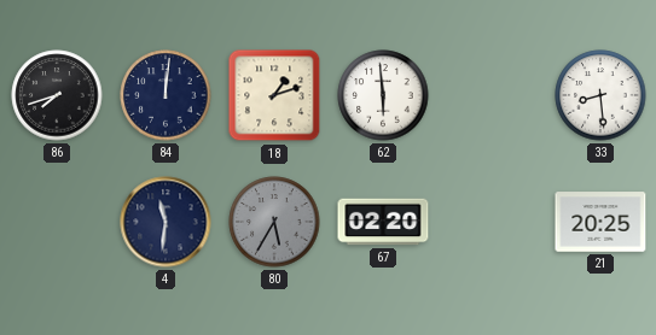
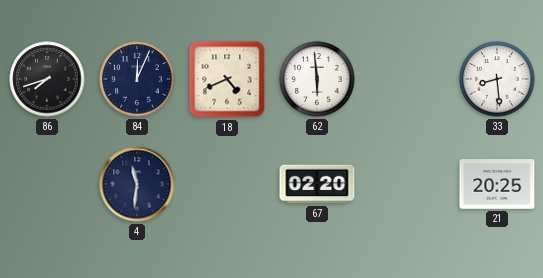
84: 12:01 -> 12:04
18: 1:12 -> 4:41
80: 5:35 -> none
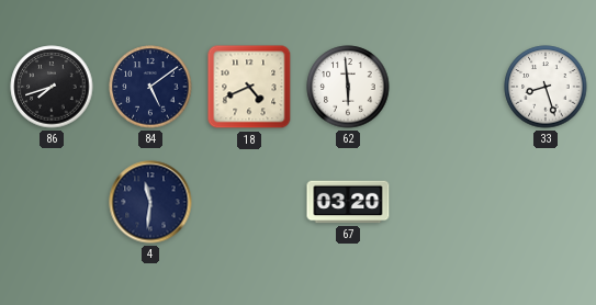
84: 12:04 -> 5:09
33: 8:29 -> 8:27
67: 02:20 -> 03:20
21: 20:25 -> none
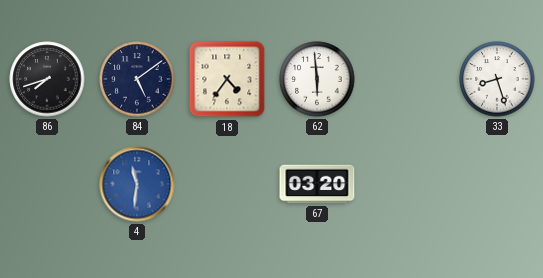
18: 4:41 -> 4:36
4 dial: navy -> blue
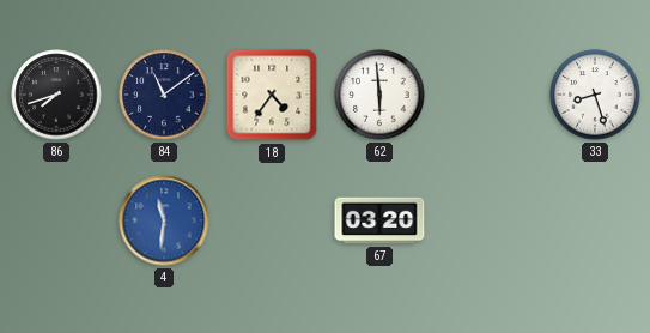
84: 5:09 -> 11:09
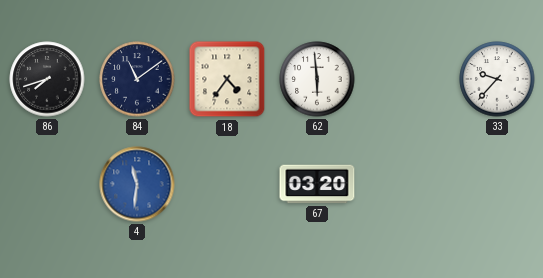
33: 8:27 -> 9:37
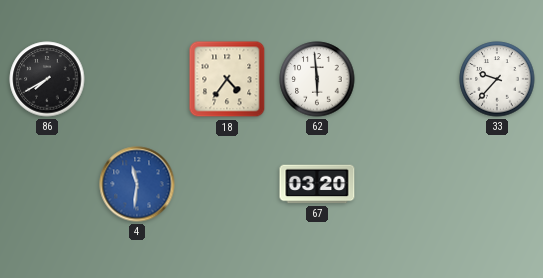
86: 7:42 -> 7:40
84: 11:09 -> none
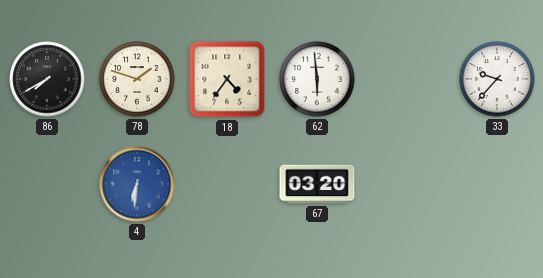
78: none -> 1:48
4: 11:31 -> 6:31
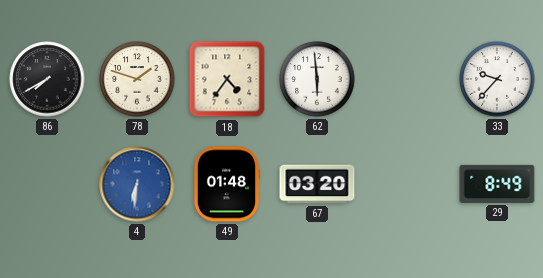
49: none -> 01:48
29: none -> 8:49
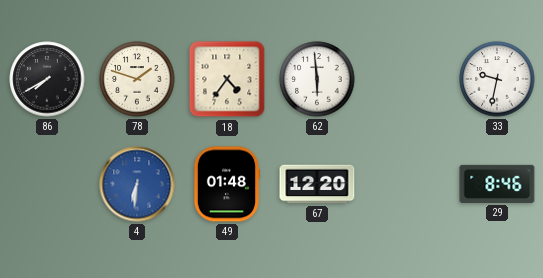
33: 9:37 -> 9:32
67: 03:20 -> 12:20
29: 8:49 -> 8:46
